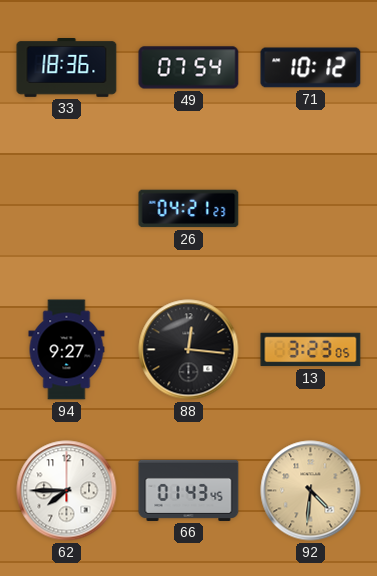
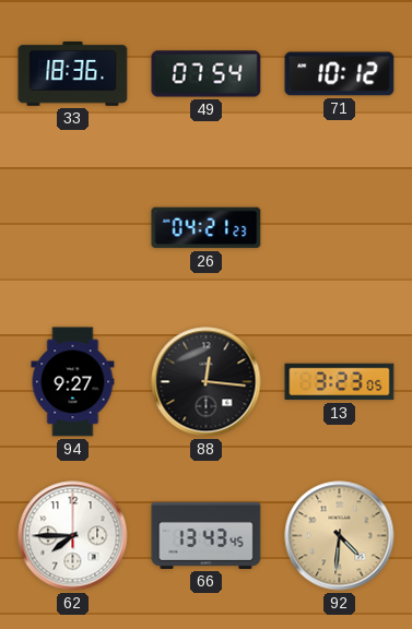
66: 01:43 -> 13:43
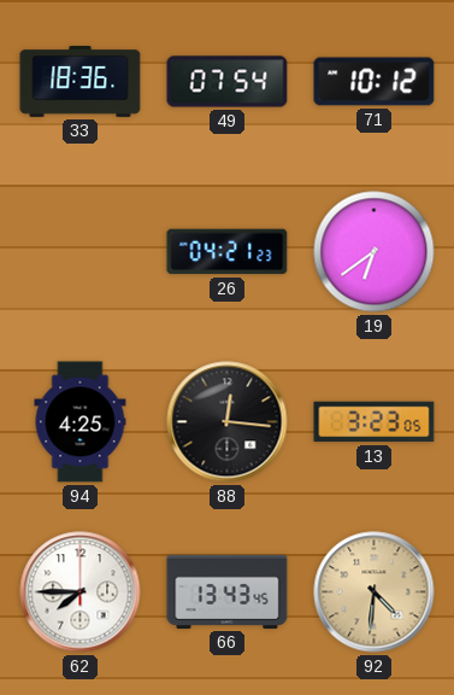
19: none -> 6:39
94: 9:27 -> 4:25
